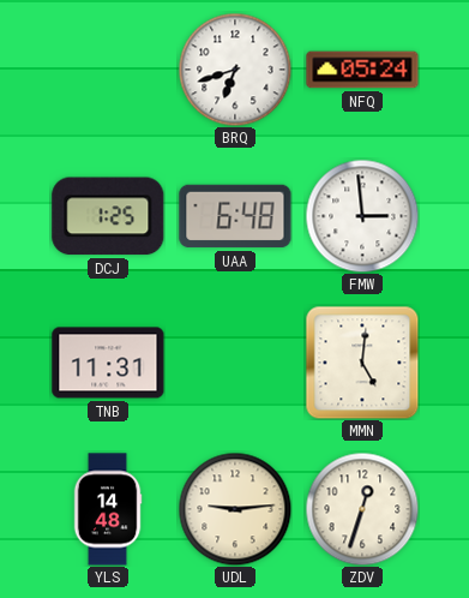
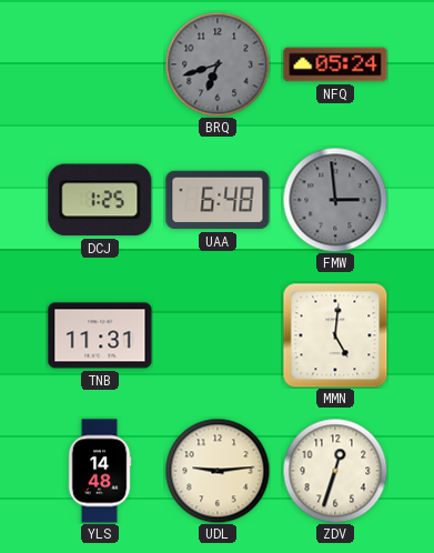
BRQ dial: white -> grey
FMW dial: white -> grey
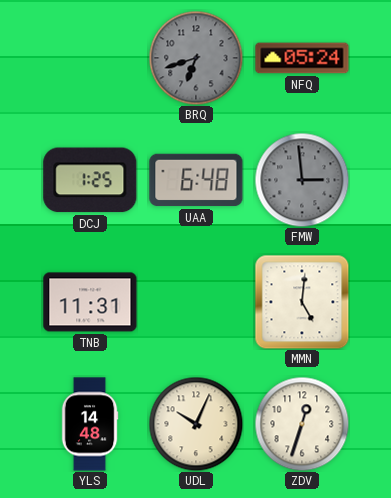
UDL: 9:14 -> 10:04
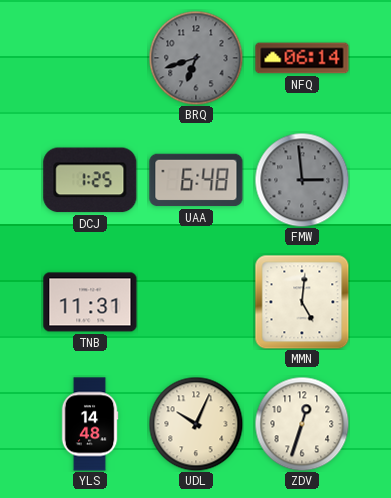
NFQ: 05:24 -> 06:14
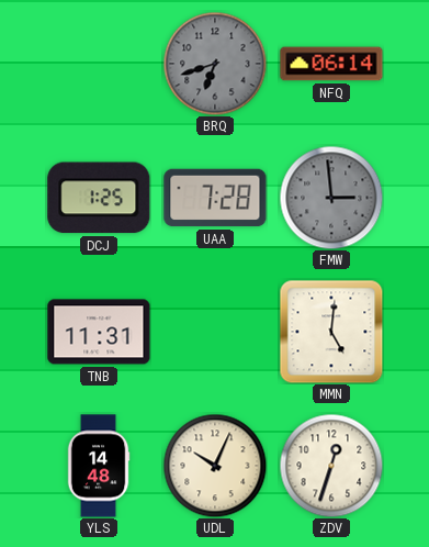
UAA: 6:48 -> 7:28
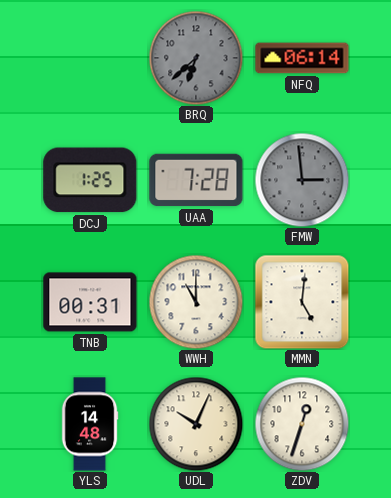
BRQ: 6:42 -> 6:38
TNB: 11:31 -> 00:31
WWH: none -> 11:00
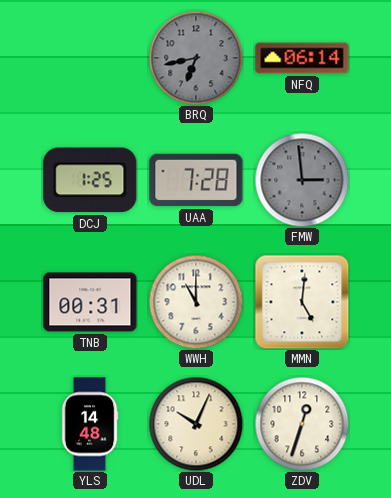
BRQ: 6:38 -> 6:43
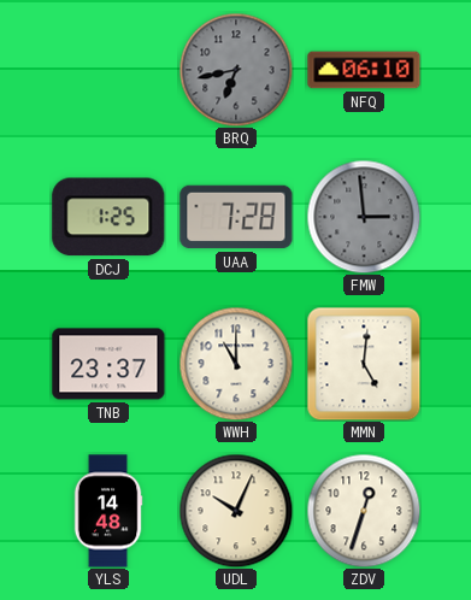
NFQ: 06:14 -> 06:10
TNB: 00:31 -> 23:37
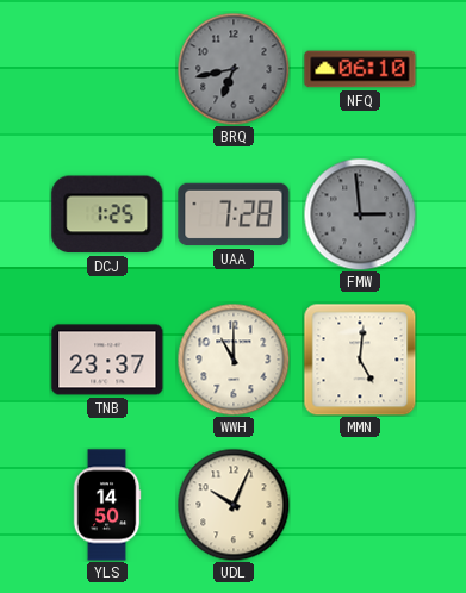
YLS: 14:48 -> 14:50
ZDV: 12:33 -> none
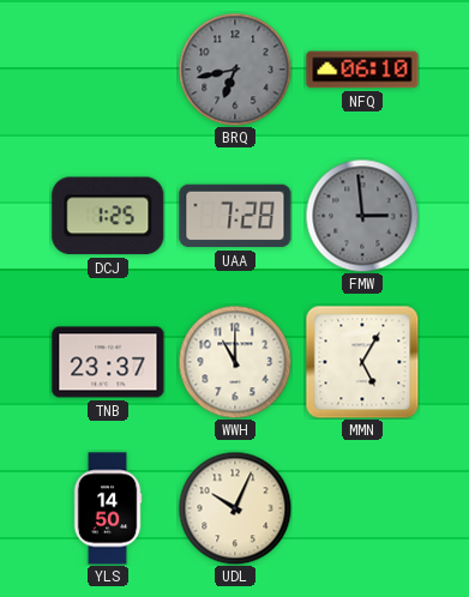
MMN: 5:01 -> 5:05
